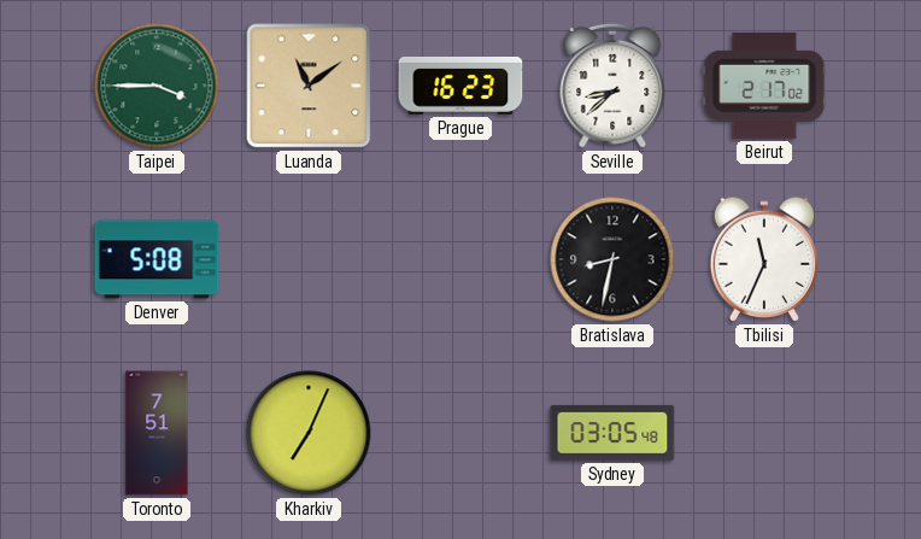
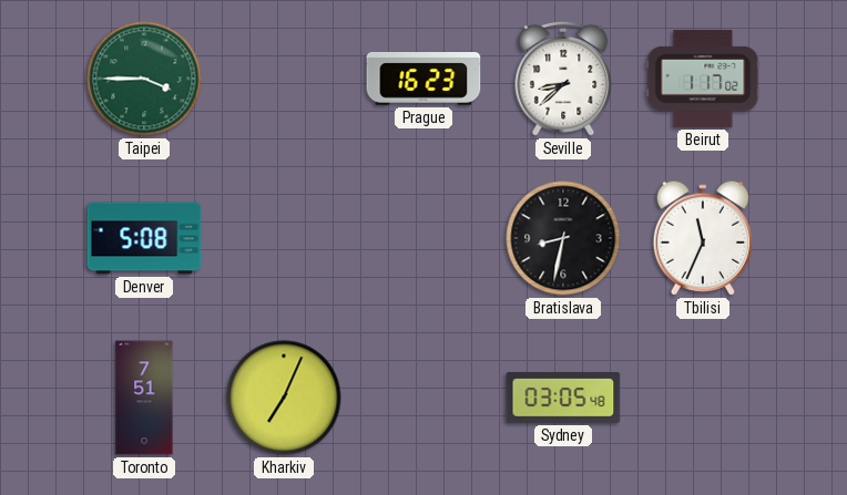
Luanda: 11:09 -> none
Beirut: 2:17 -> 1:17
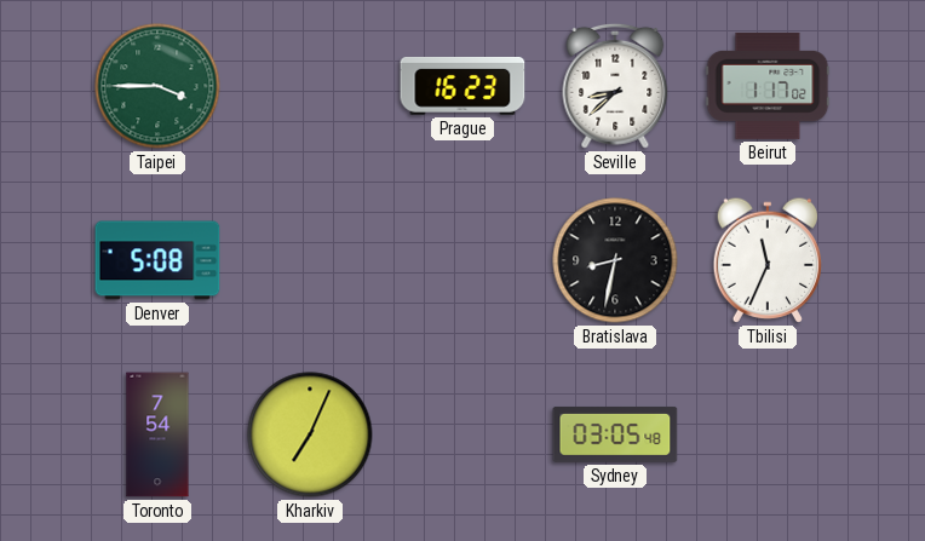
Toronto: 7:51 -> 7:54
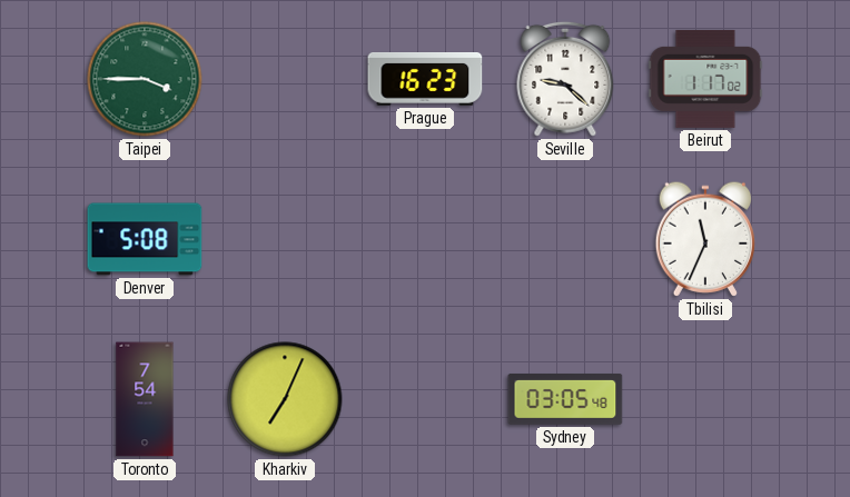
Seville: 8:38 -> 9:22
Bratislava: 8:32 -> none
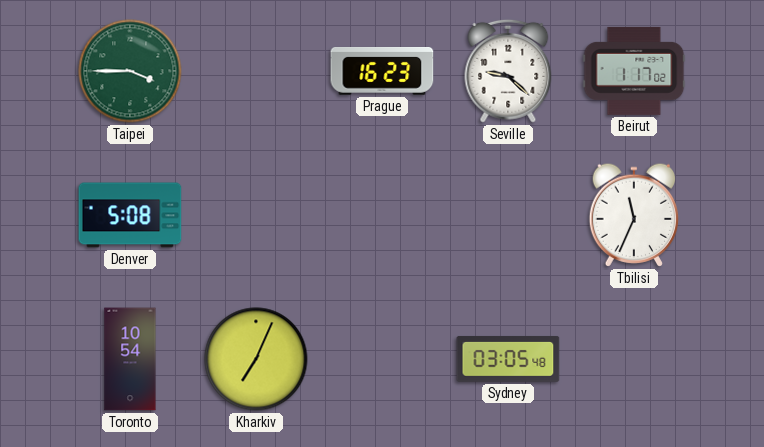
Toronto: 7:54 -> 10:54
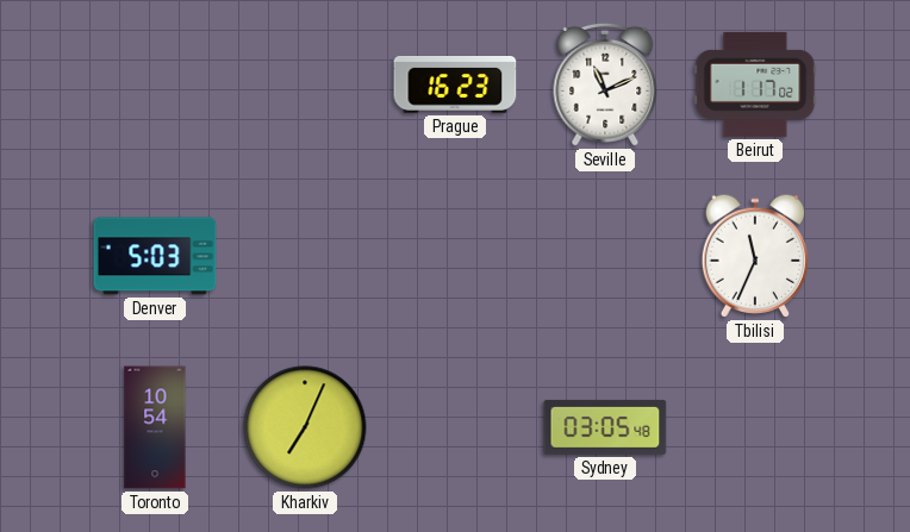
Taipei: 3:45 -> none
Seville: 9:22 -> 11:11
Denver: 5:08 -> 5:03
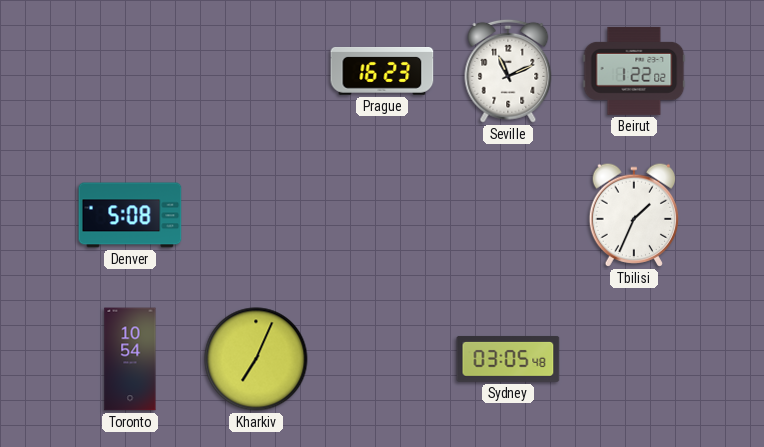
Beirut: 1:17 -> 1:22
Denver: 5:03 -> 5:08
Tbilisi: 11:34 -> 1:34
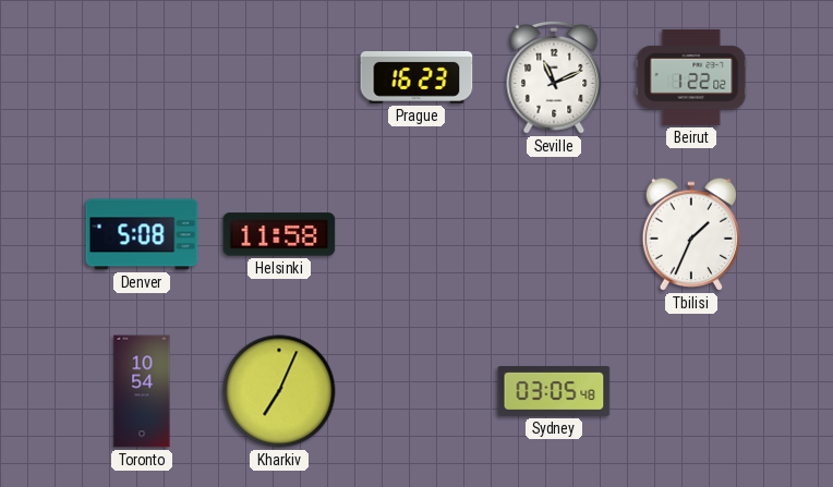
Helsinki: none -> 11:58
